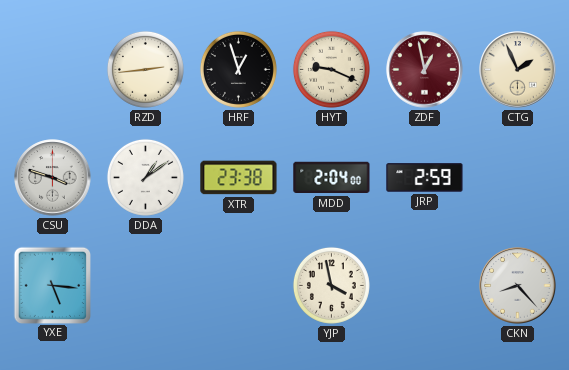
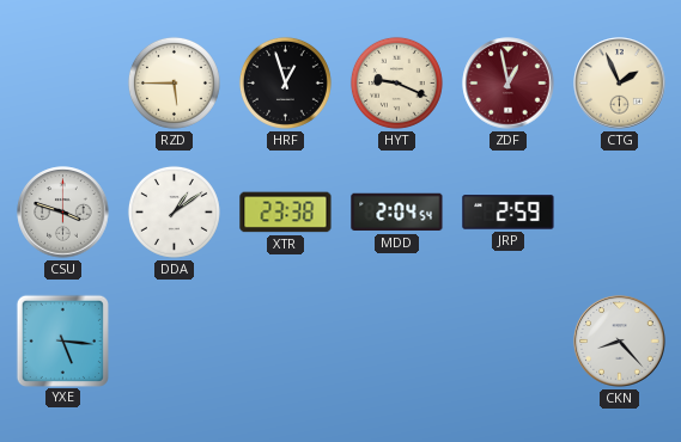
RZD: 2:44 -> 5:45
MDD: 2:04:00 -> 2:04:54
YJP: 3:58 -> none
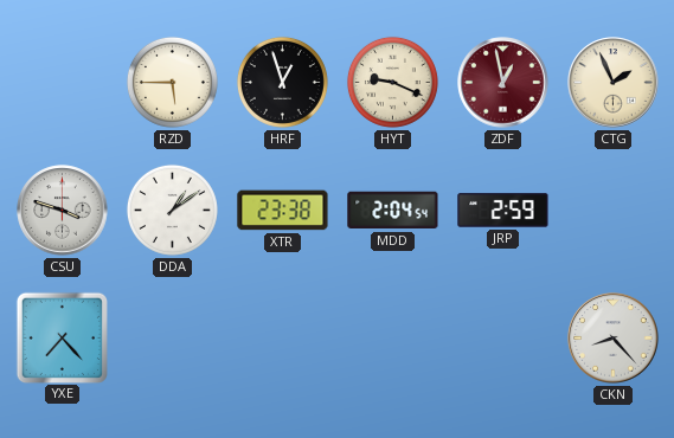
YXE: 5:16 -> 7:23
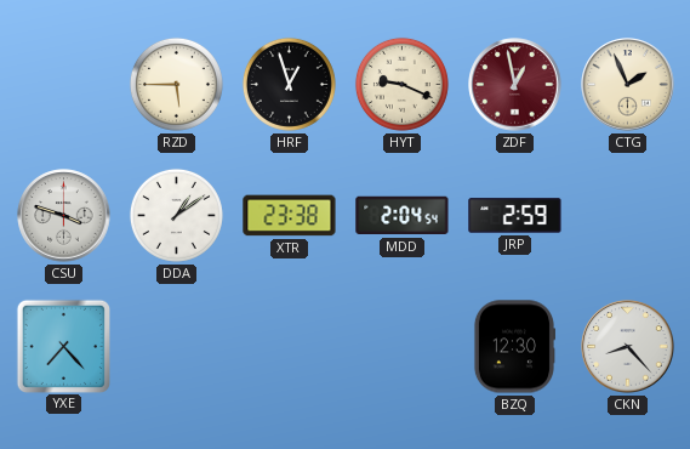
BZQ: none -> 12:30
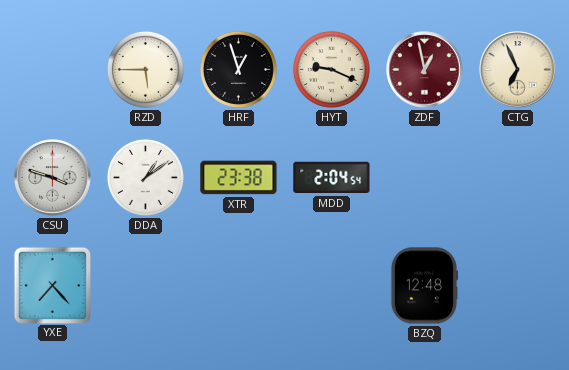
CTG: 1:56 -> 6:56
JRP: 2:59 -> none
BZQ: 12:30 -> 12:48
CKN: 8:23 -> none
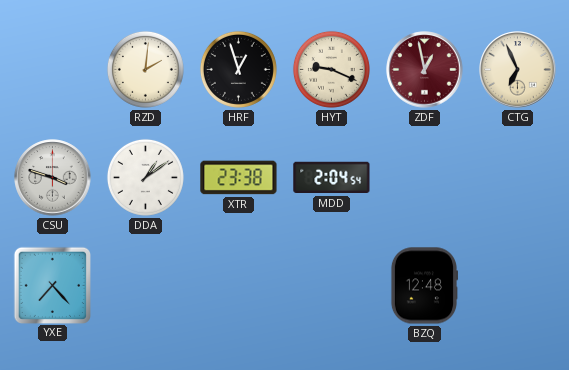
RZD: 5:45 -> 2:01
